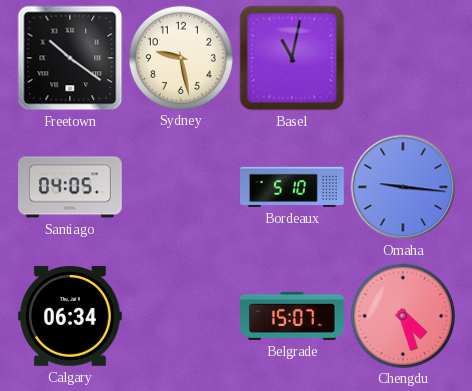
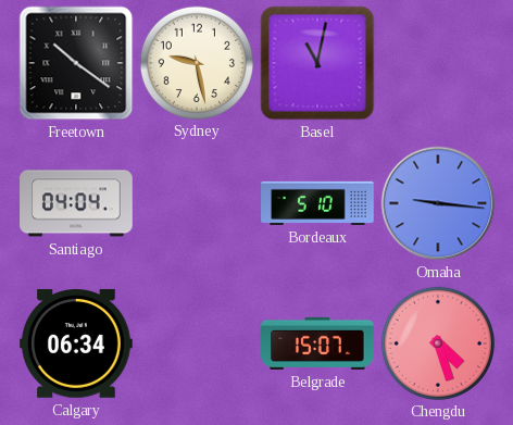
Santiago: 04:05 -> 04:04
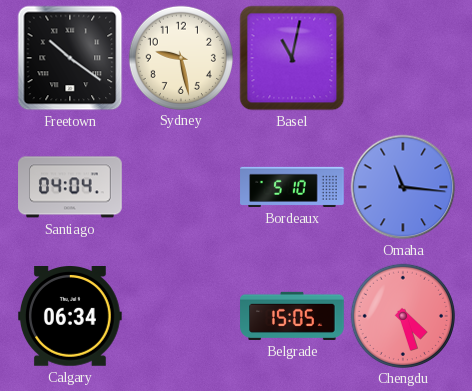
Omaha: 9:16 -> 11:16
Belgrade: 15:07 -> 15:05
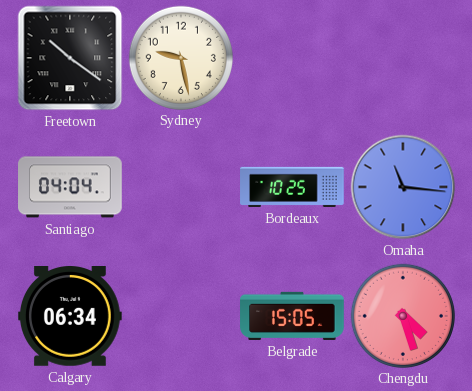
Basel: 11:02 -> none
Bordeaux: 5:10 -> 10:25
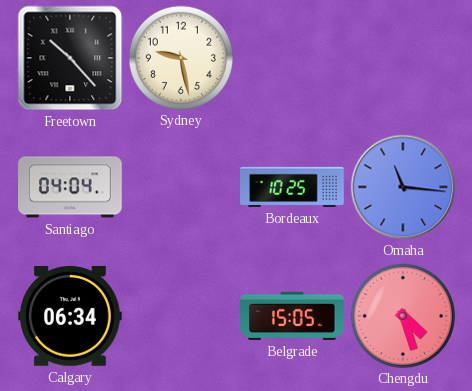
Freetown: 10:21 -> 10:23
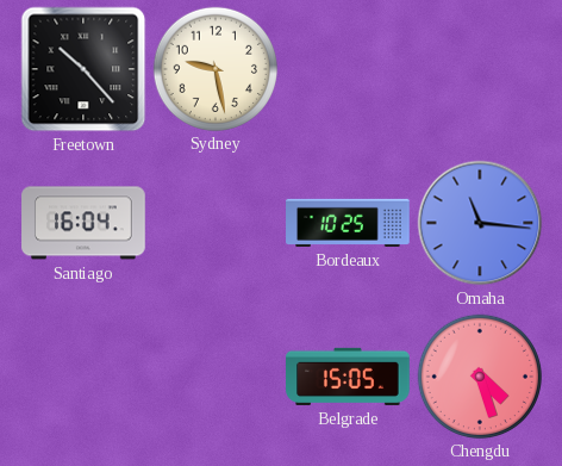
Santiago: 04:04 -> 16:04
Calgary: 06:34 -> none
